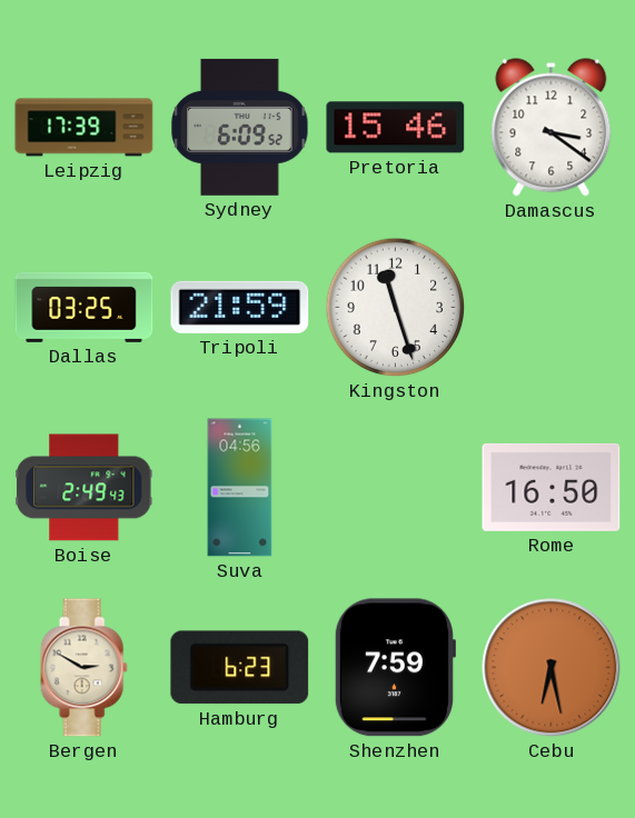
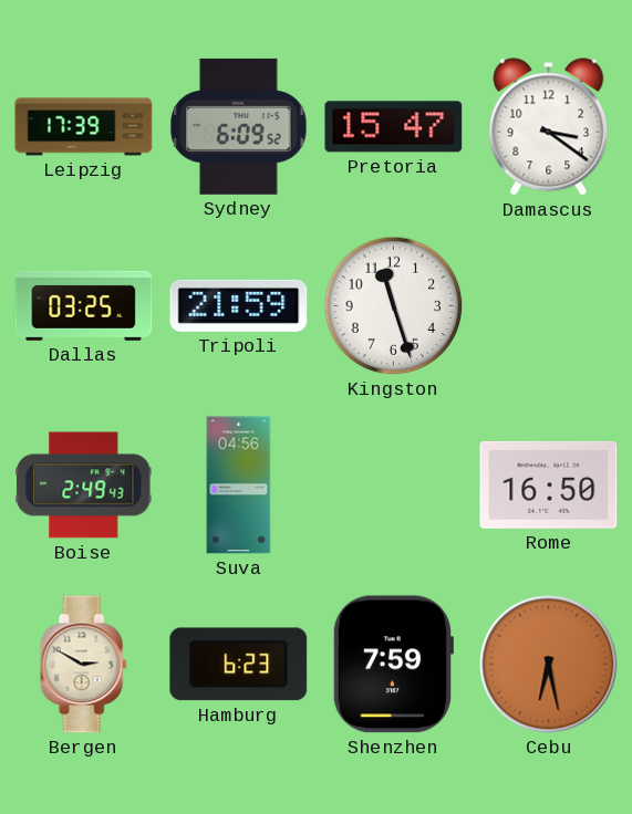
Pretoria: 15:46 -> 15:47
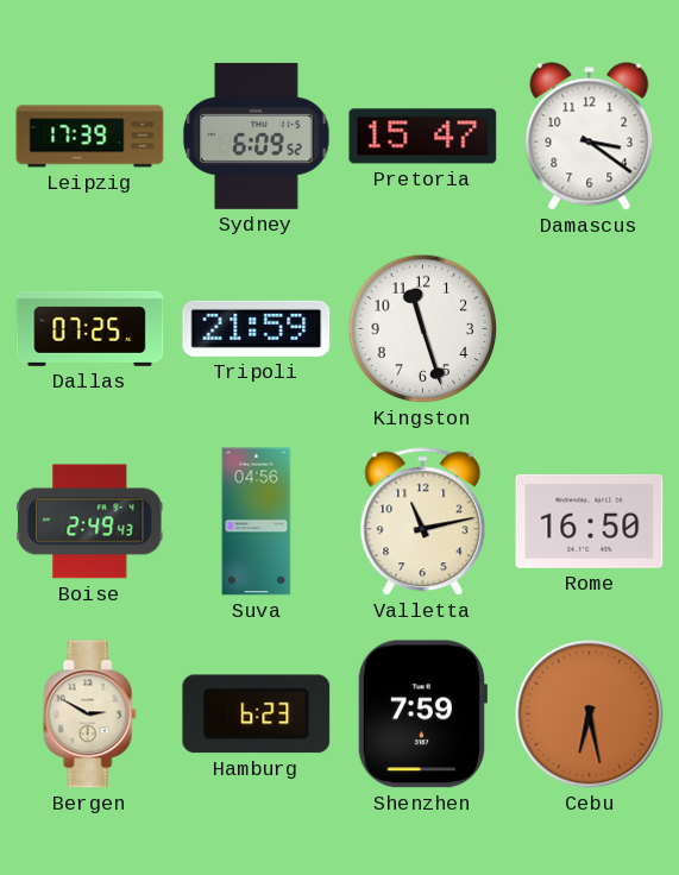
Dallas: 03:25 -> 07:25
Valletta: none -> 11:13
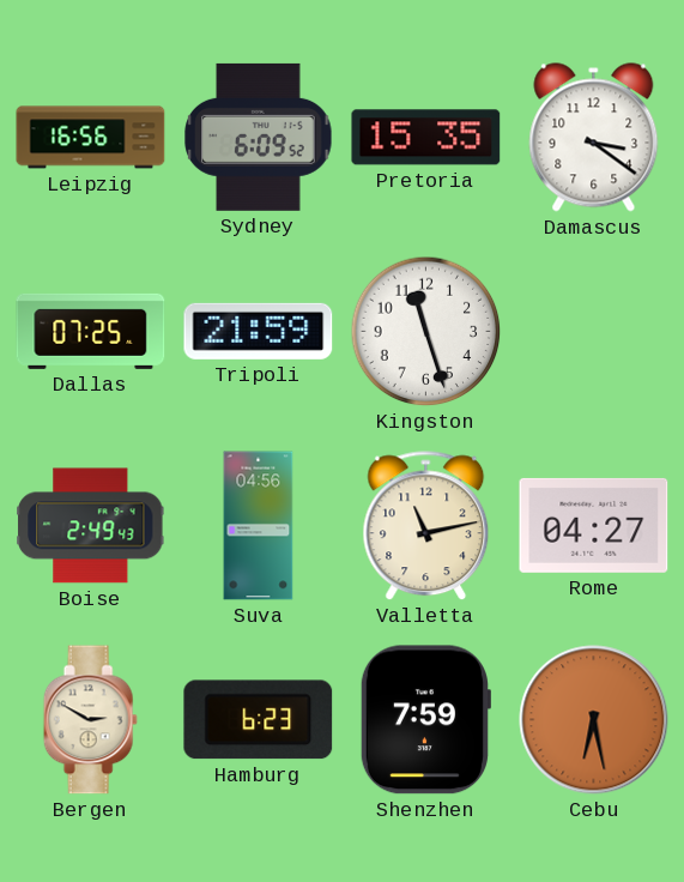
Leipzig: 17:39 -> 16:56
Pretoria: 15:47 -> 15:35
Rome: 16:50 -> 04:27
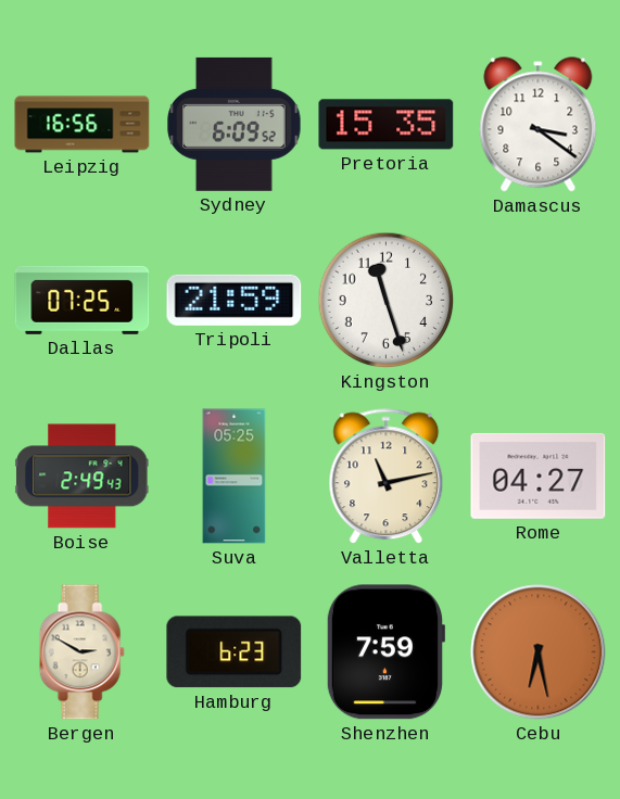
Suva: 04:56 -> 05:25
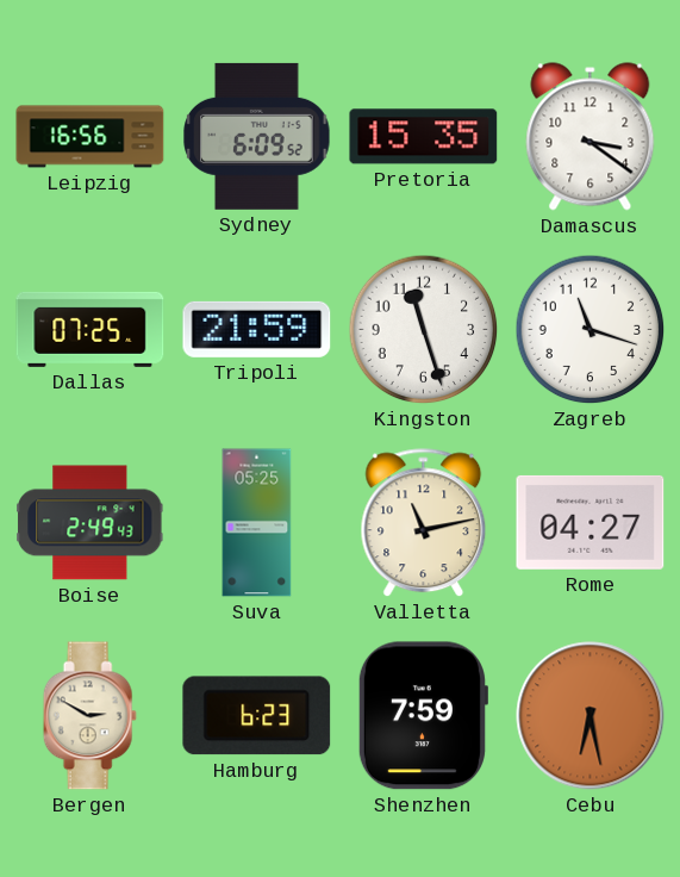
Zagreb: none -> 11:18
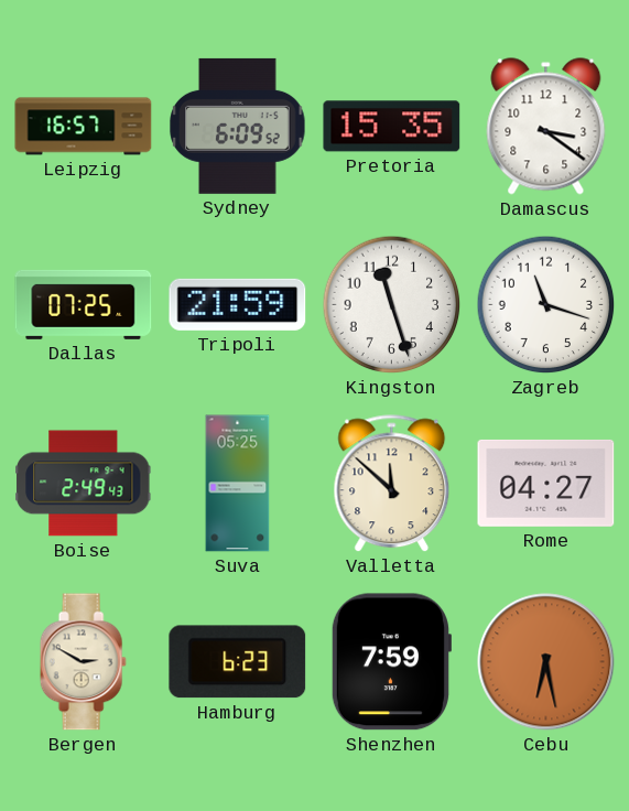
Leipzig: 16:56 -> 16:57
Valletta: 11:13 -> 11:52
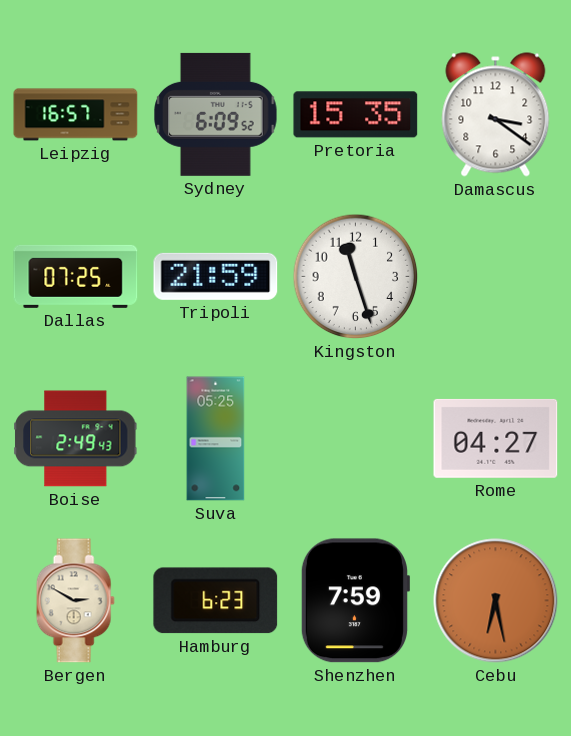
Zagreb: 11:18 -> none
Valletta: 11:52 -> none
